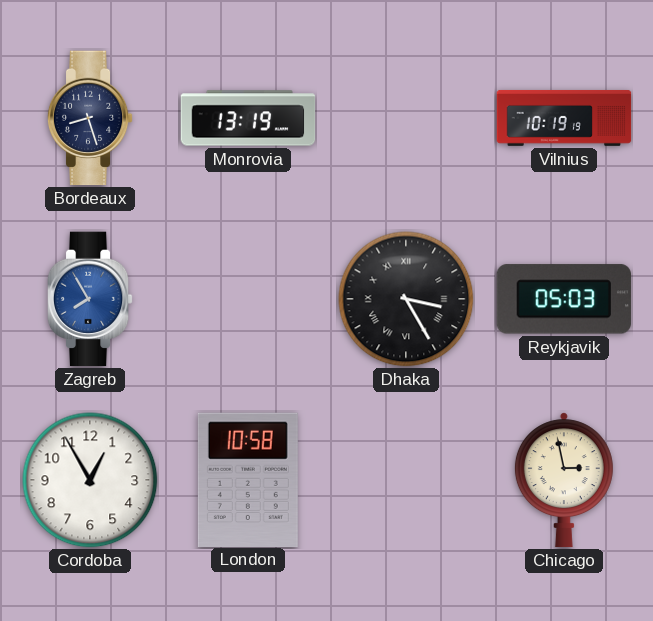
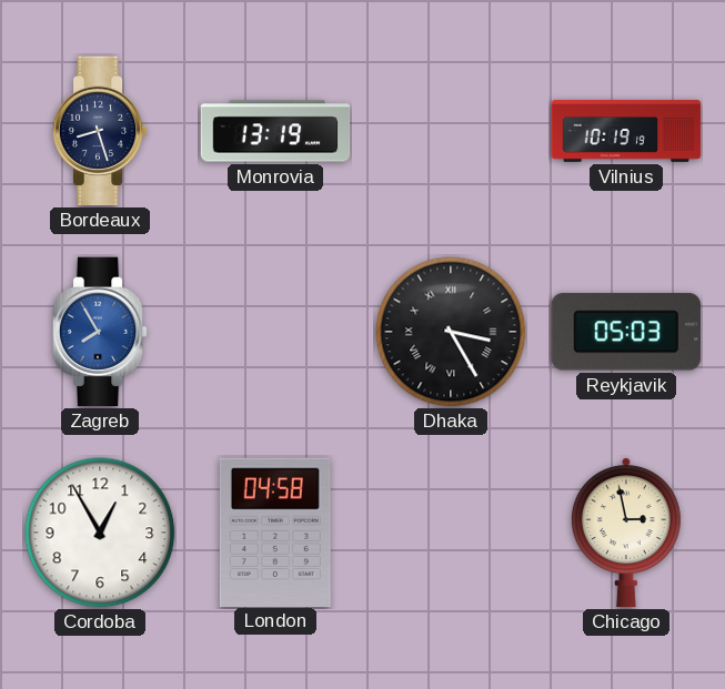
London: 10:58 -> 04:58
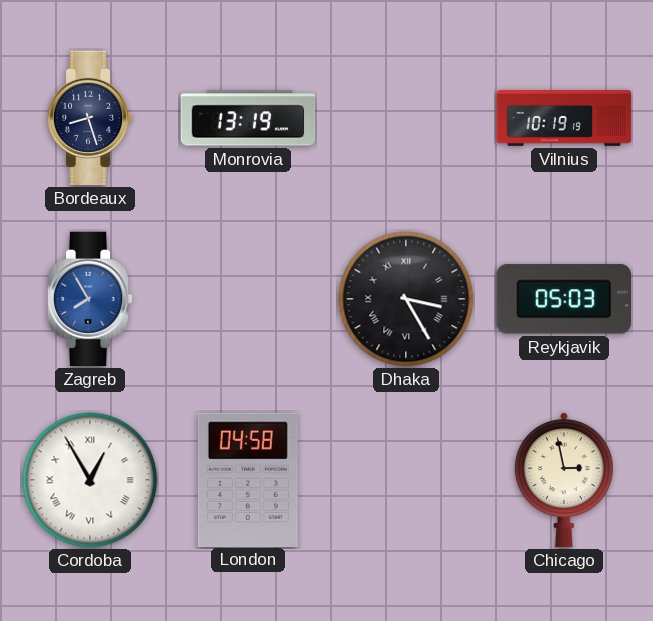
Cordoba numerals: Arabic -> Roman
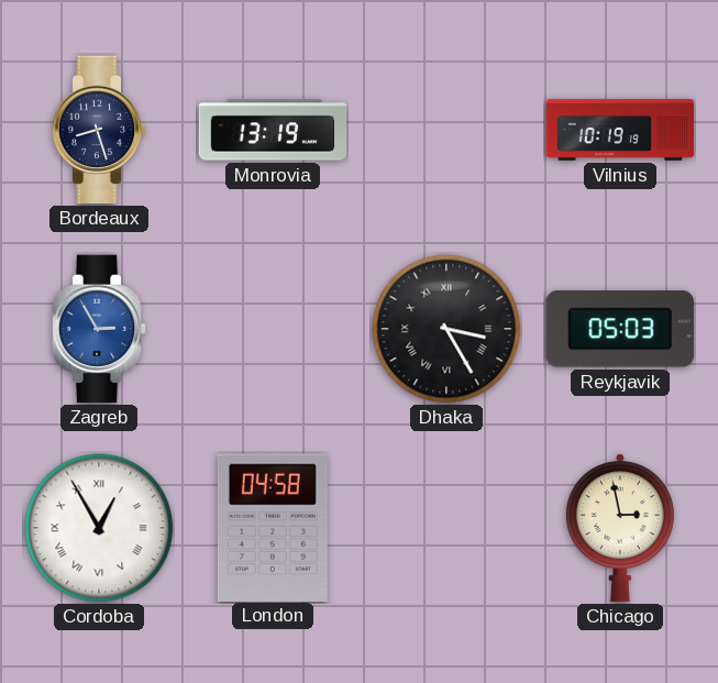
Zagreb: 7:55 -> 2:55
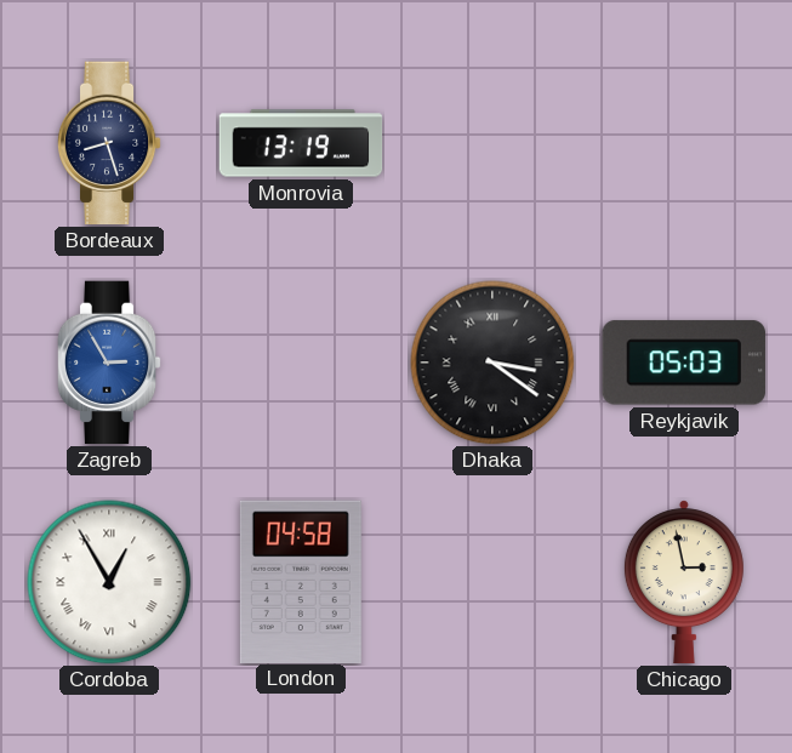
Vilnius: 10:19 -> none
Dhaka: 3:25 -> 3:21
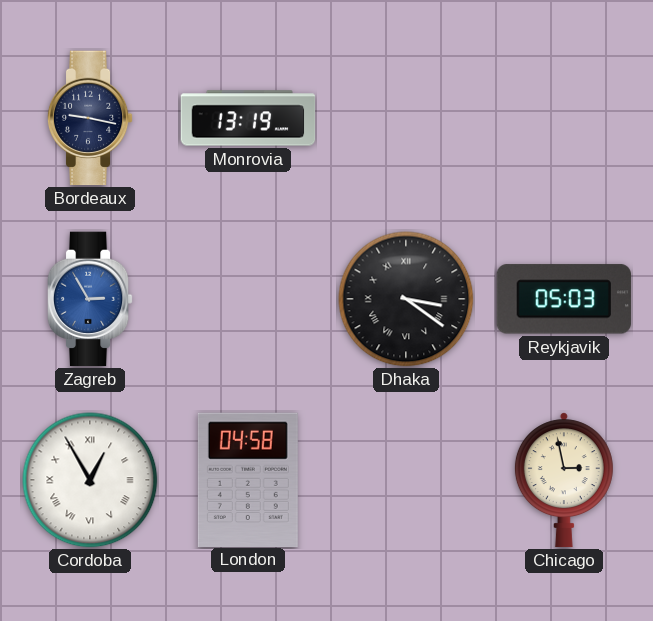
Bordeaux: 8:27 -> 9:17
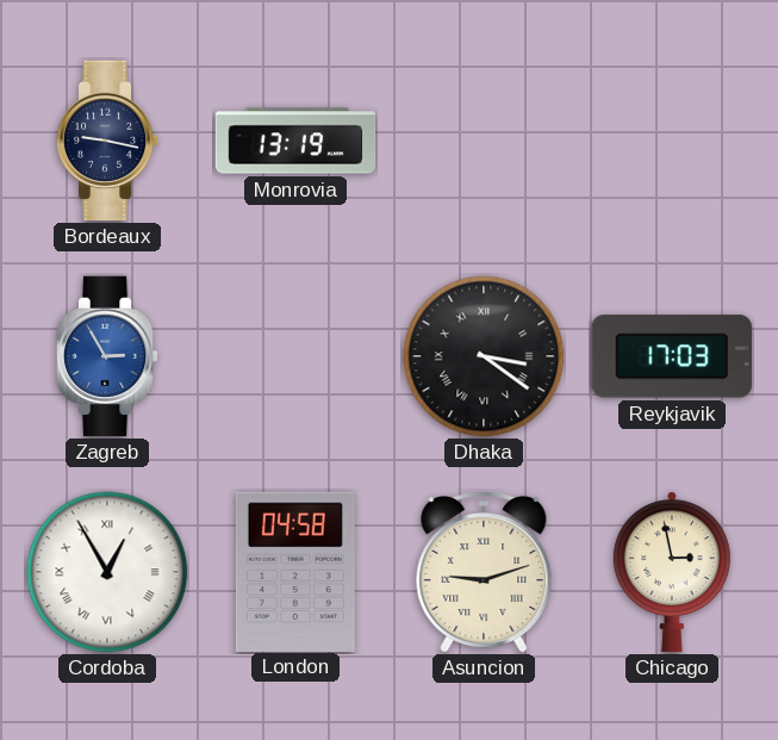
Reykjavik: 05:03 -> 17:03
Asuncion: none -> 9:12
